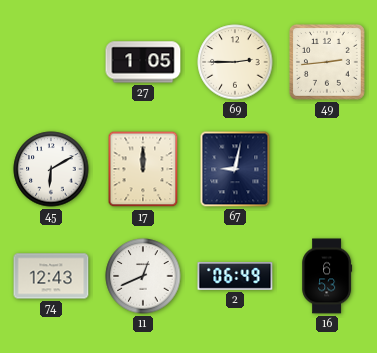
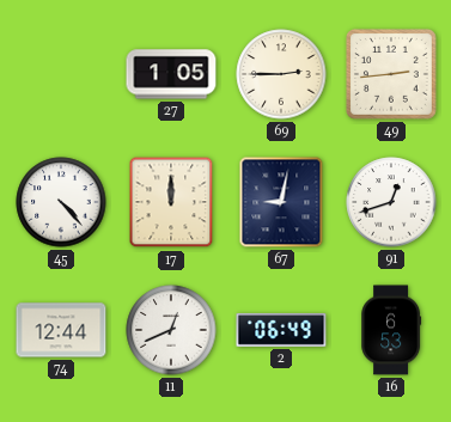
45: 6:10 -> 4:23
91: none -> 12:42
74: 12:43 -> 12:44
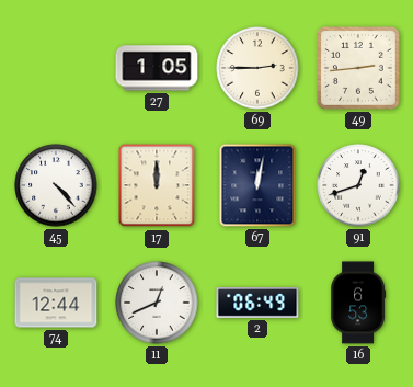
67: 9:02 -> 12:02
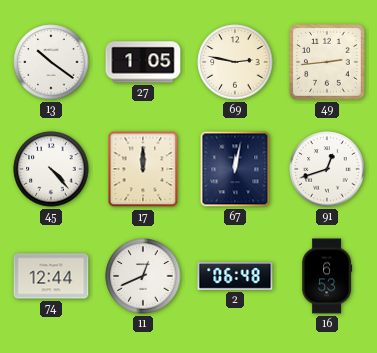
13: none -> 10:21
69: 2:45 -> 2:47
2: 06:49 -> 06:48
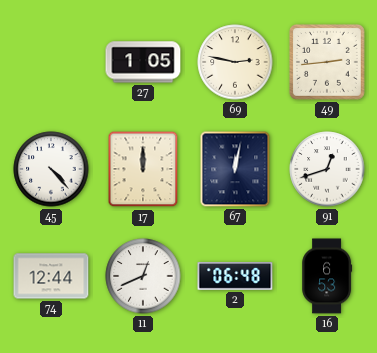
13: 10:21 -> none
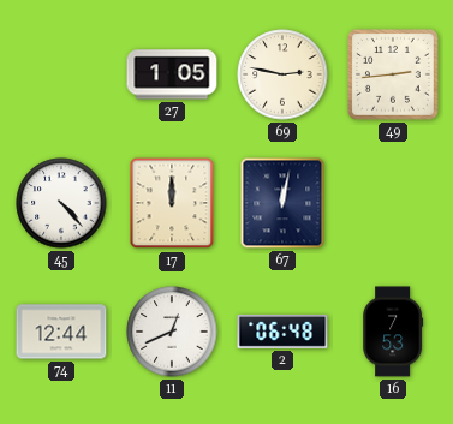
91: 12:42 -> none
16: 6:53 -> 7:53
